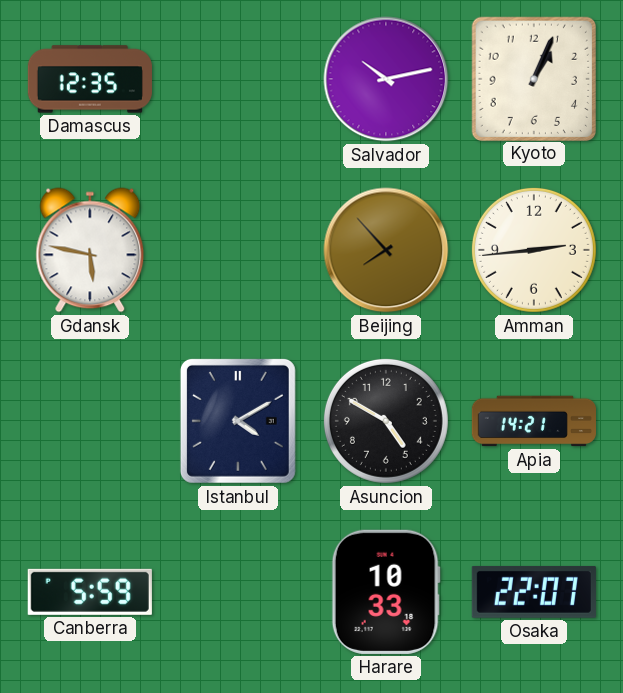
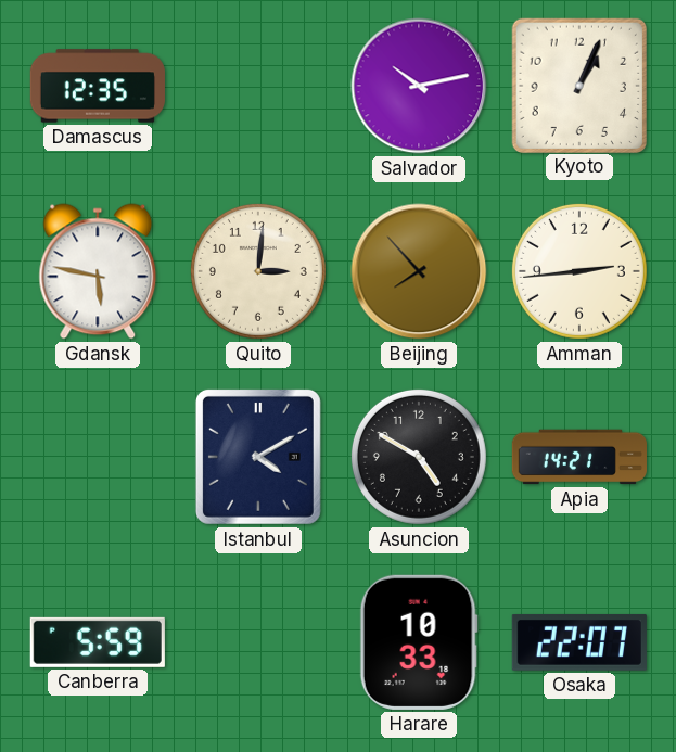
Quito: none -> 3:01
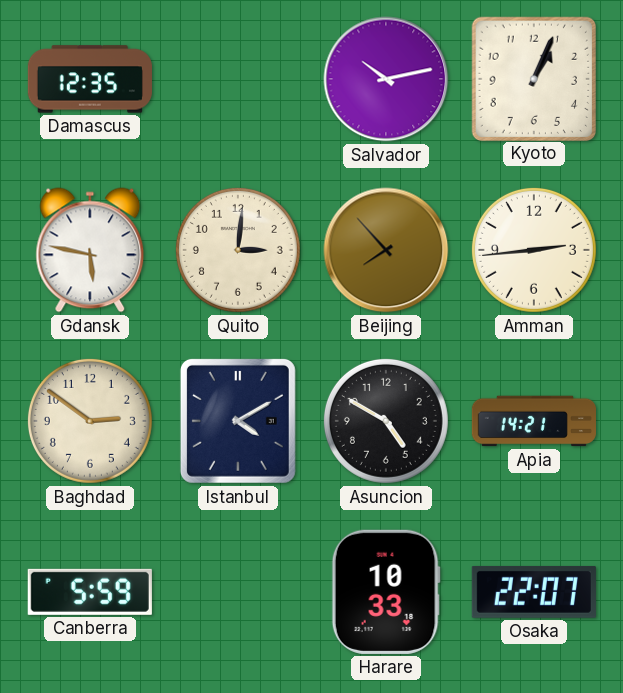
Baghdad: none -> 2:51
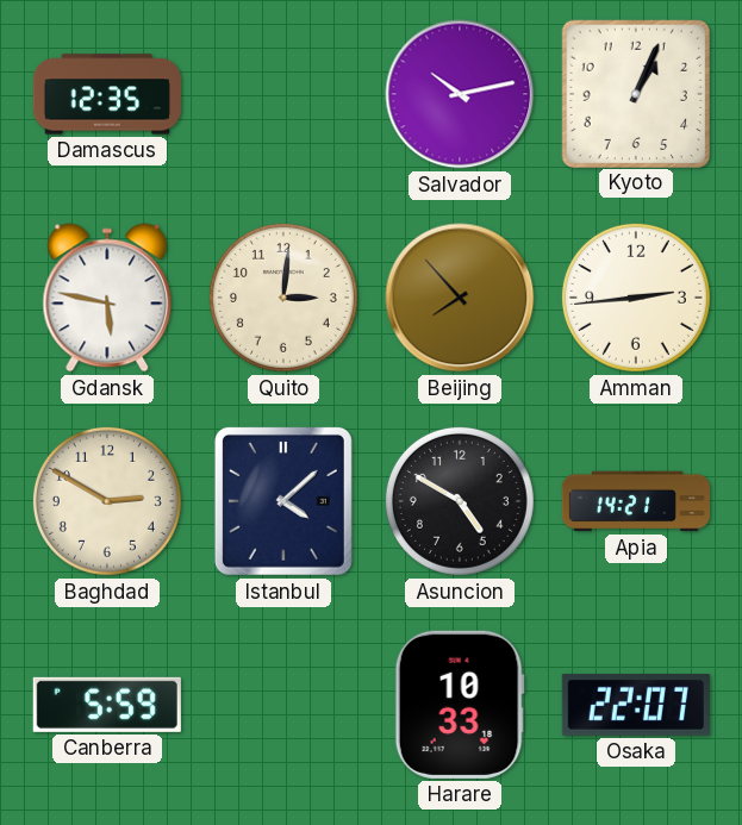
Baghdad: 2:51 -> 2:50
Istanbul: 4:10 -> 4:08
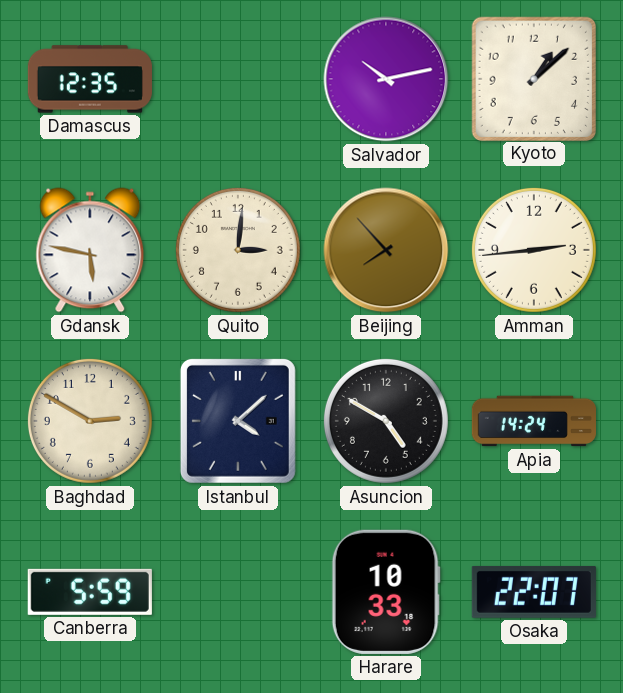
Kyoto: 1:04 -> 1:08
Apia: 14:21 -> 14:24
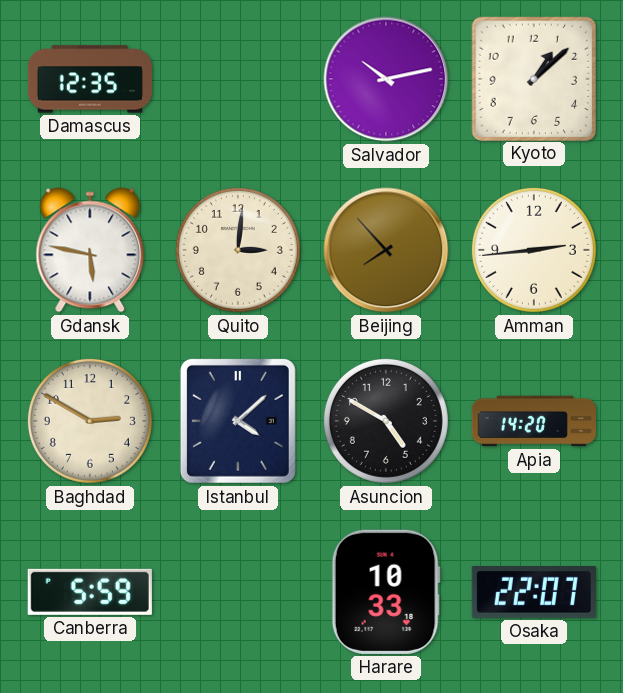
Apia: 14:24 -> 14:20
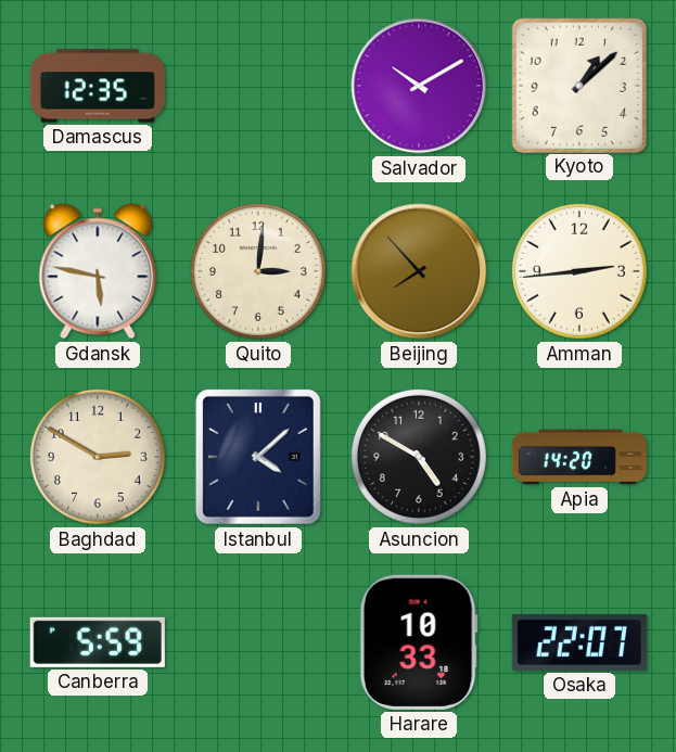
Salvador: 10:13 -> 10:10
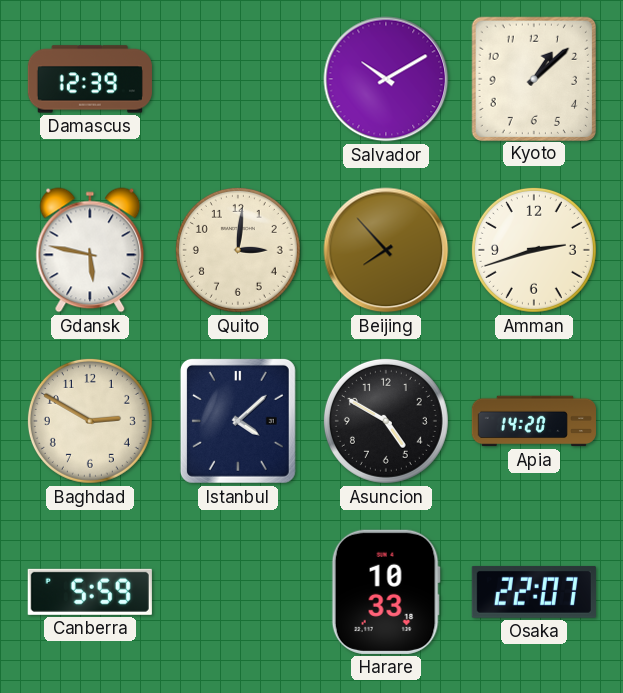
Damascus: 12:35 -> 12:39
Amman: 2:44 -> 2:42
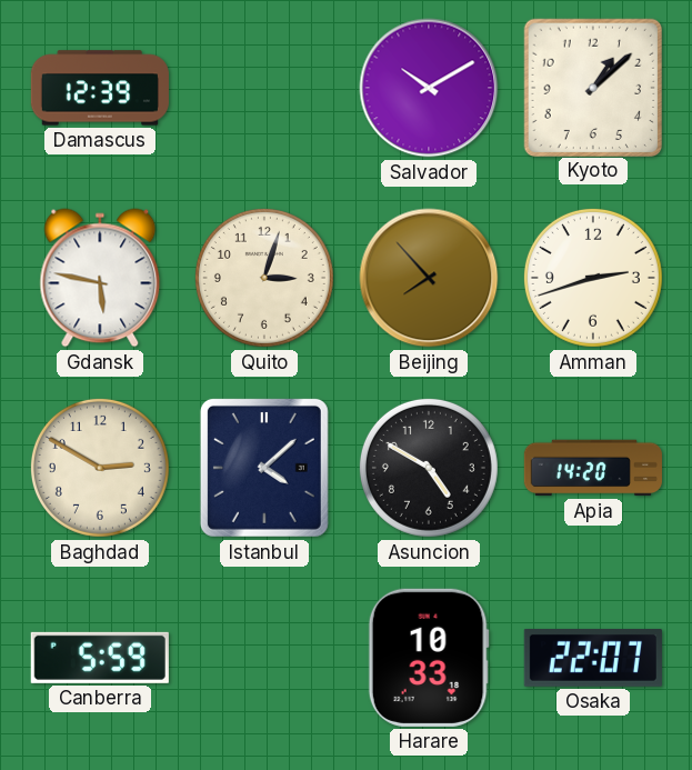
Quito: 3:01 -> 3:03
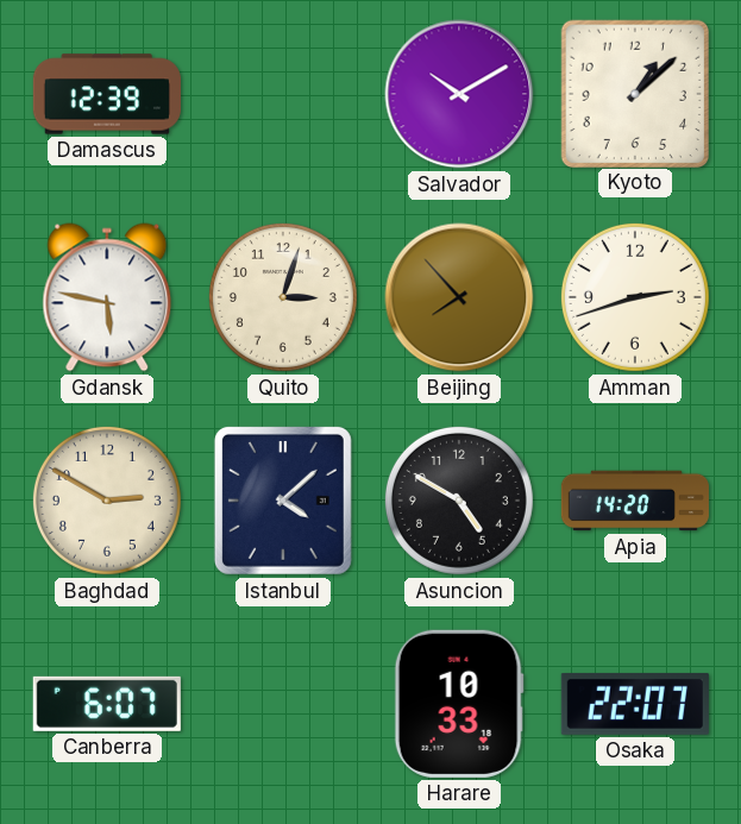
Canberra: 5:59 -> 6:07
